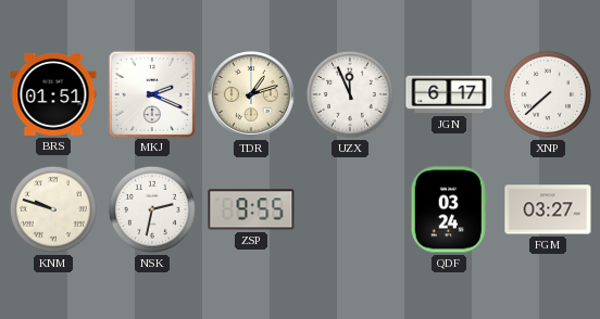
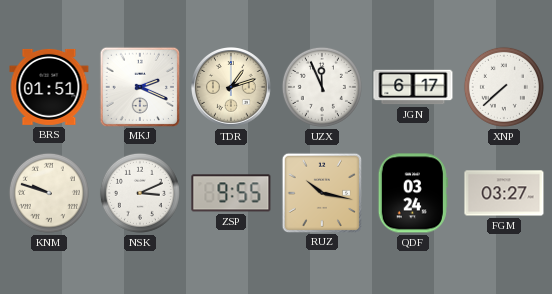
NSK: 2:32 -> 3:11
RUZ: none -> 10:17
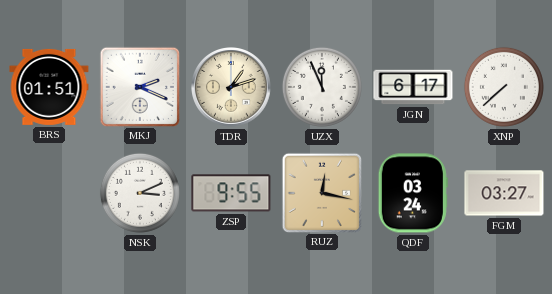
KNM: 9:48 -> none
RUZ: 10:17 -> 12:17
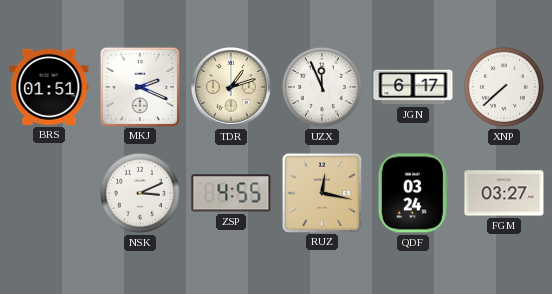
ZSP: 9:55 -> 4:55
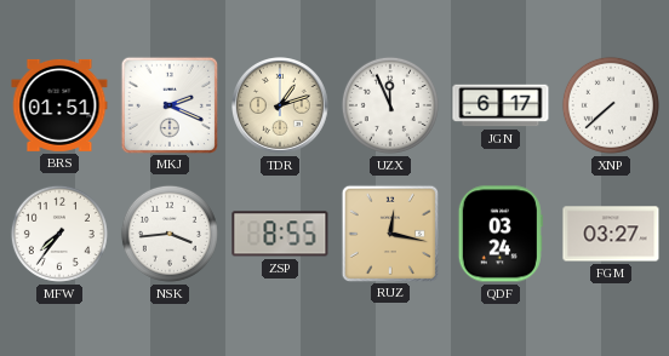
MFW: none -> 7:36
NSK: 3:11 -> 3:44
ZSP: 4:55 -> 8:55
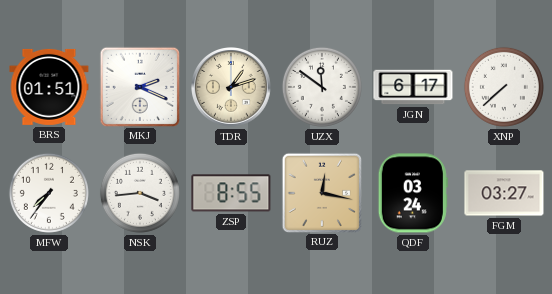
UZX: 11:56 -> 11:51
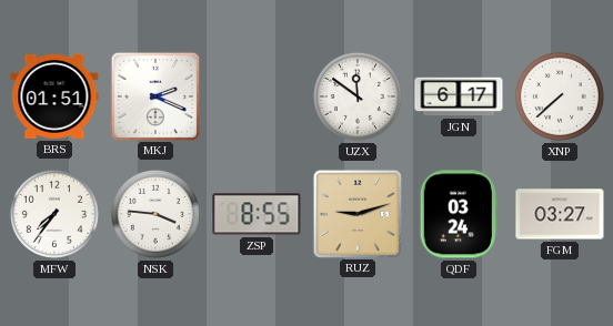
TDR: 1:12 -> none
NSK: 3:44 -> 3:46
RUZ: 12:17 -> 9:12
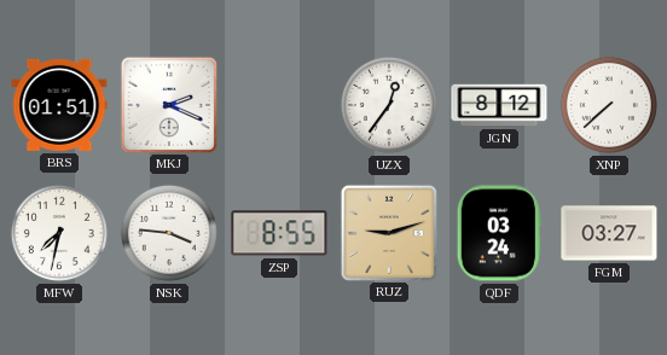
UZX: 11:51 -> 12:36
JGN: 6:17 -> 8:12
MFW: 7:36 -> 7:32
